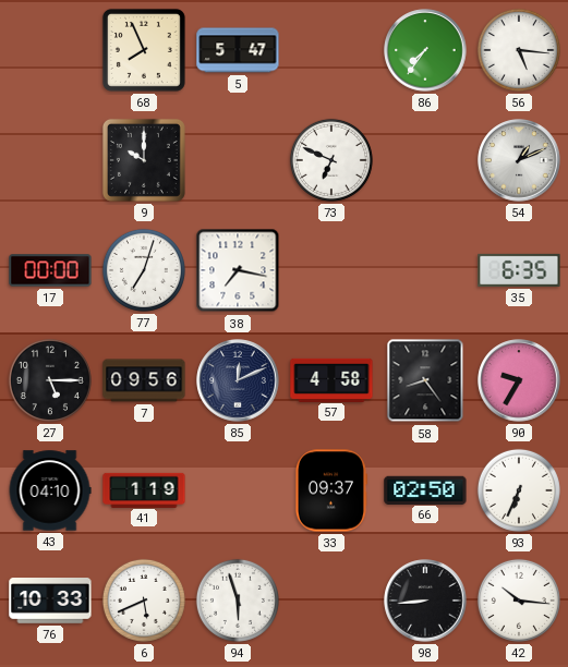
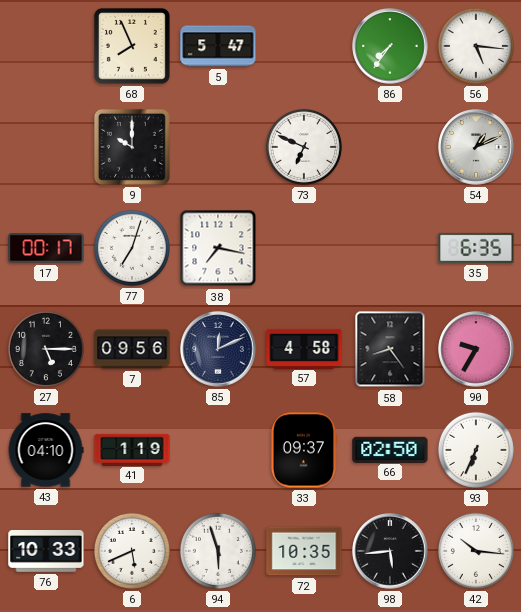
17: 00:00 -> 00:17
72: none -> 10:35
98: 8:44 -> 5:44
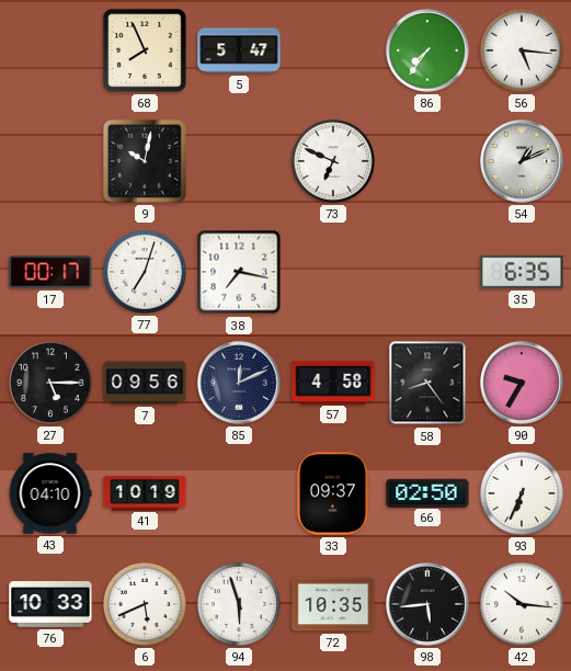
9: 10:00 -> 10:02
41: 1:19 -> 10:19
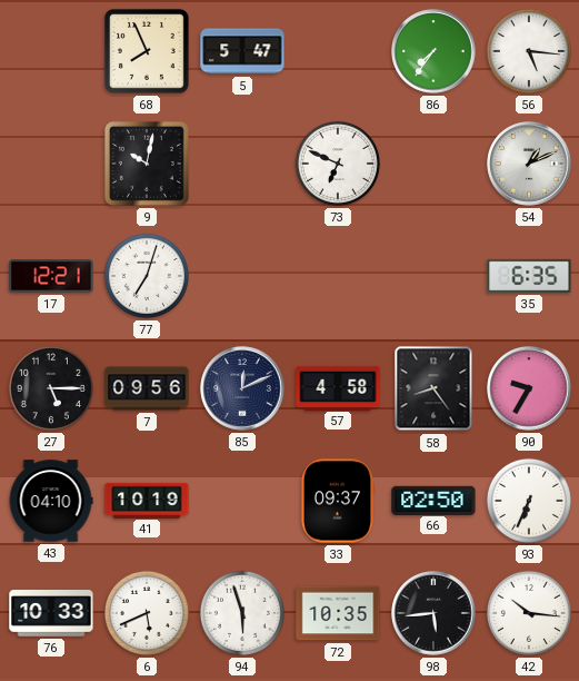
17: 00:17 -> 12:21
38: 7:17 -> none
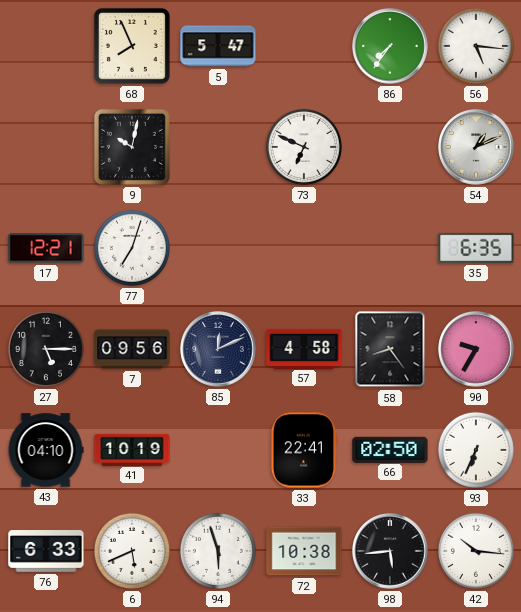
33: 09:37 -> 22:41
76: 10:33 -> 6:33
72: 10:35 -> 10:38
